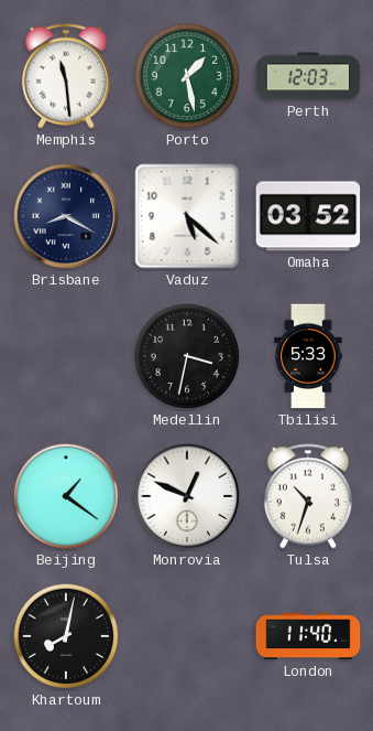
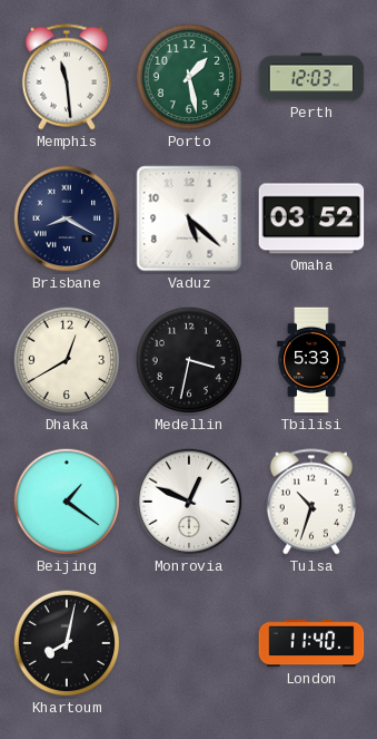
Dhaka: none -> 12:40
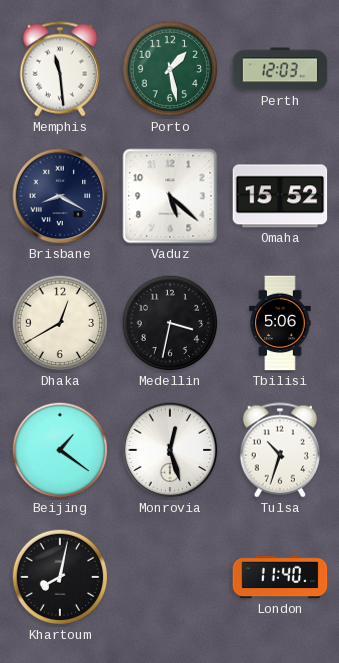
Omaha: 03:52 -> 15:52
Tbilisi: 5:33 -> 5:06
Monrovia: 12:49 -> 12:27
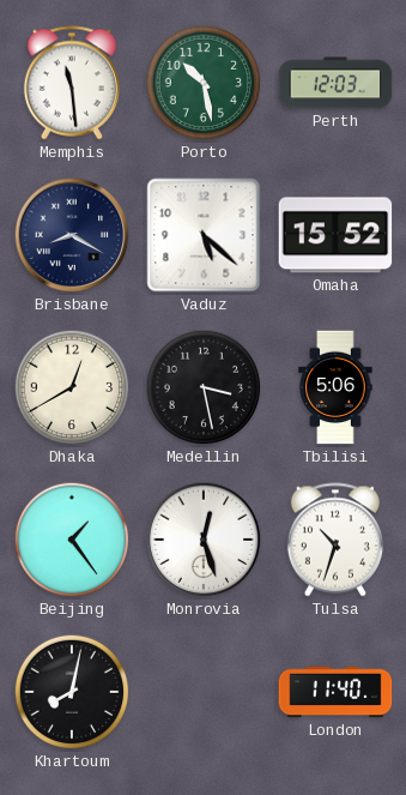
Porto: 1:28 -> 10:28
Medellin: 3:32 -> 3:28
Beijing: 1:21 -> 1:24
